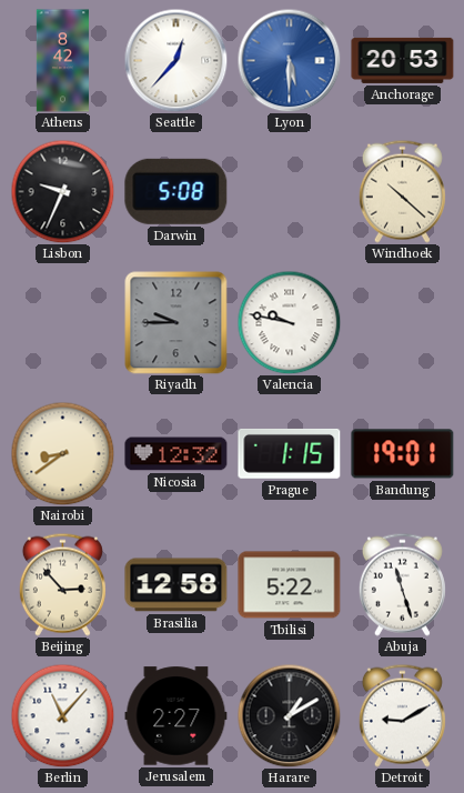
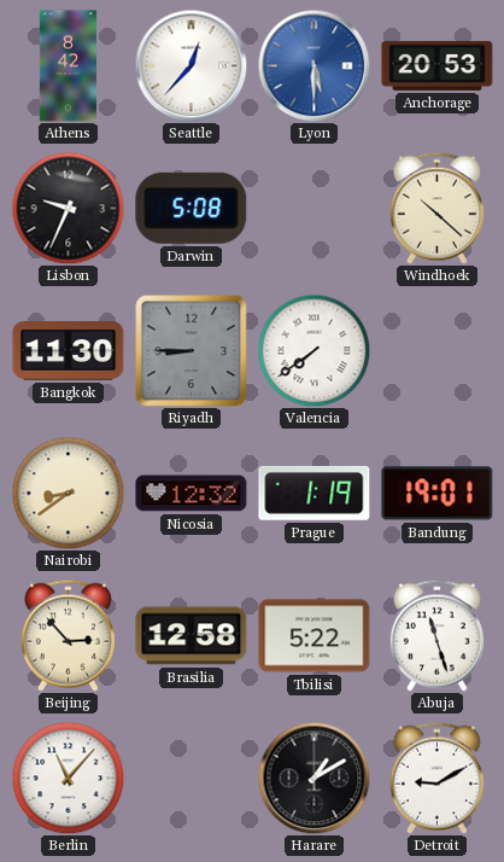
Bangkok: none -> 11:30
Riyadh: 9:45 -> 8:45
Valencia: 9:47 -> 7:39
Prague: 1:15 -> 1:19
Jerusalem: 2:27 -> none
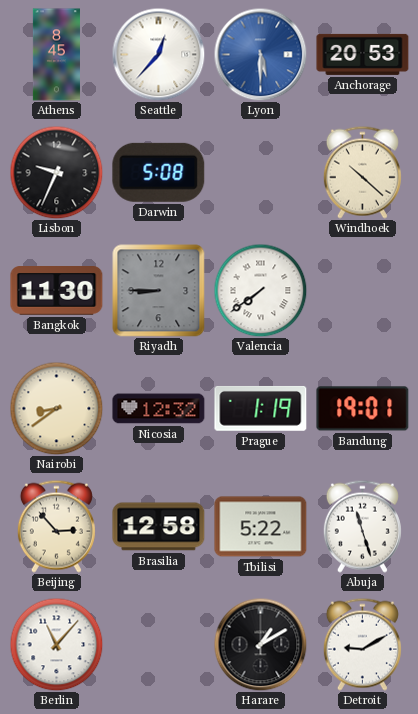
Athens: 8:42 -> 8:45
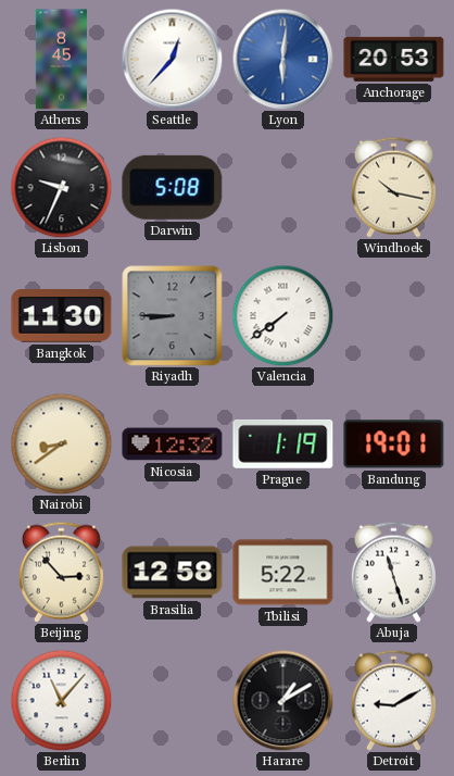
Lyon: 5:30 -> 6:01
Windhoek: 10:22 -> 10:17
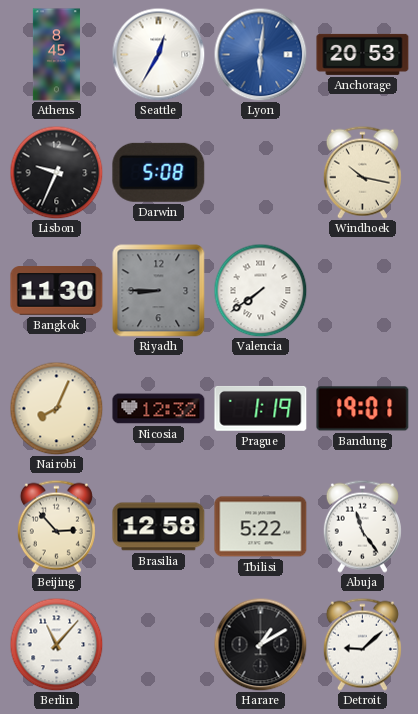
Seattle: 12:37 -> 12:35
Nairobi: 8:39 -> 8:04
Abuja: 11:27 -> 11:24
Detroit: 9:10 -> 9:08
